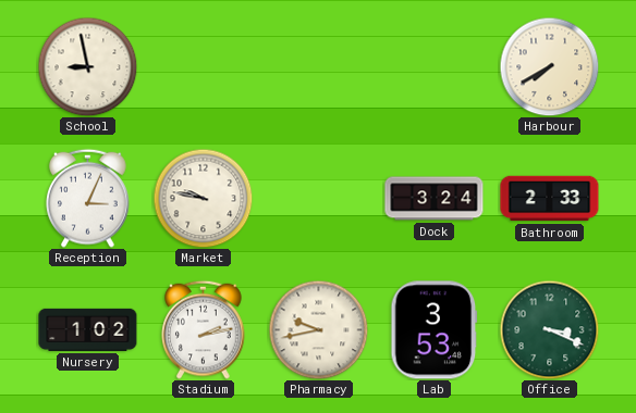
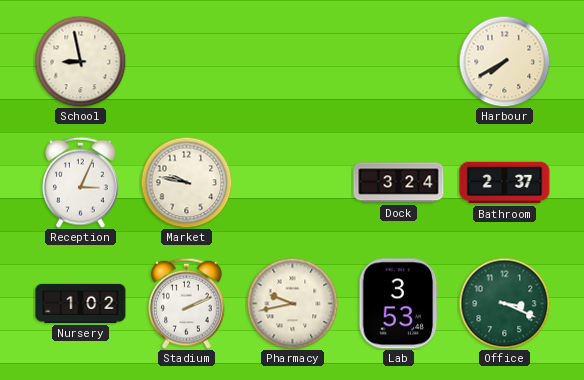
Bathroom: 2:33 -> 2:37
Stadium: 2:13 -> 2:11
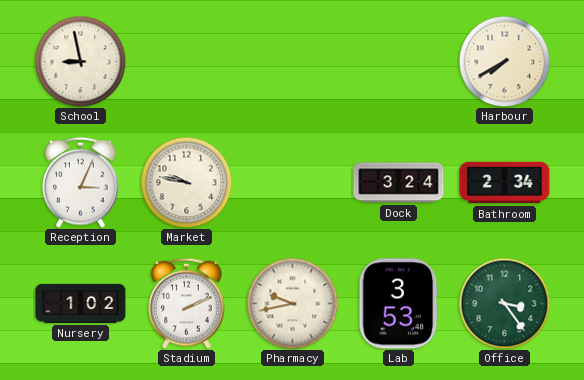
Bathroom: 2:37 -> 2:34
Office: 3:19 -> 3:24
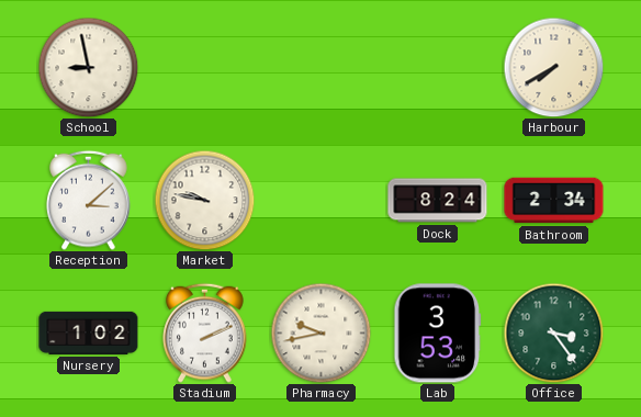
Reception: 3:04 -> 3:08
Dock: 3:24 -> 8:24
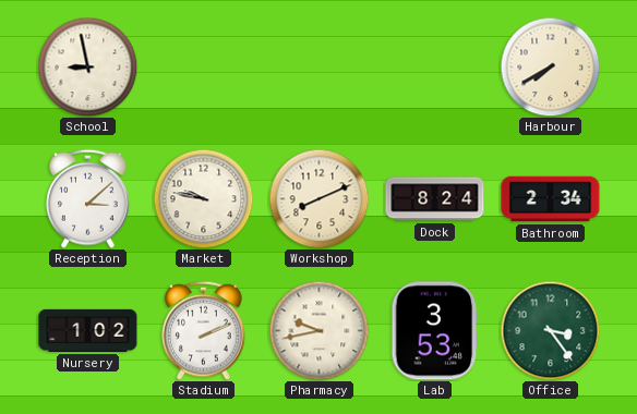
Workshop: none -> 8:11
